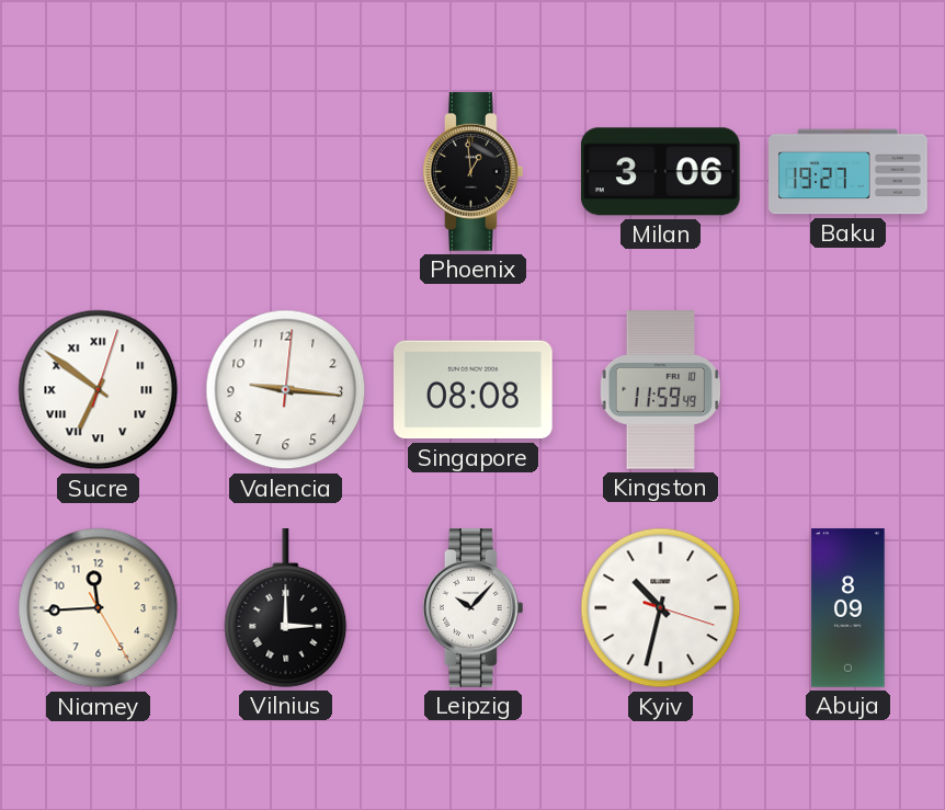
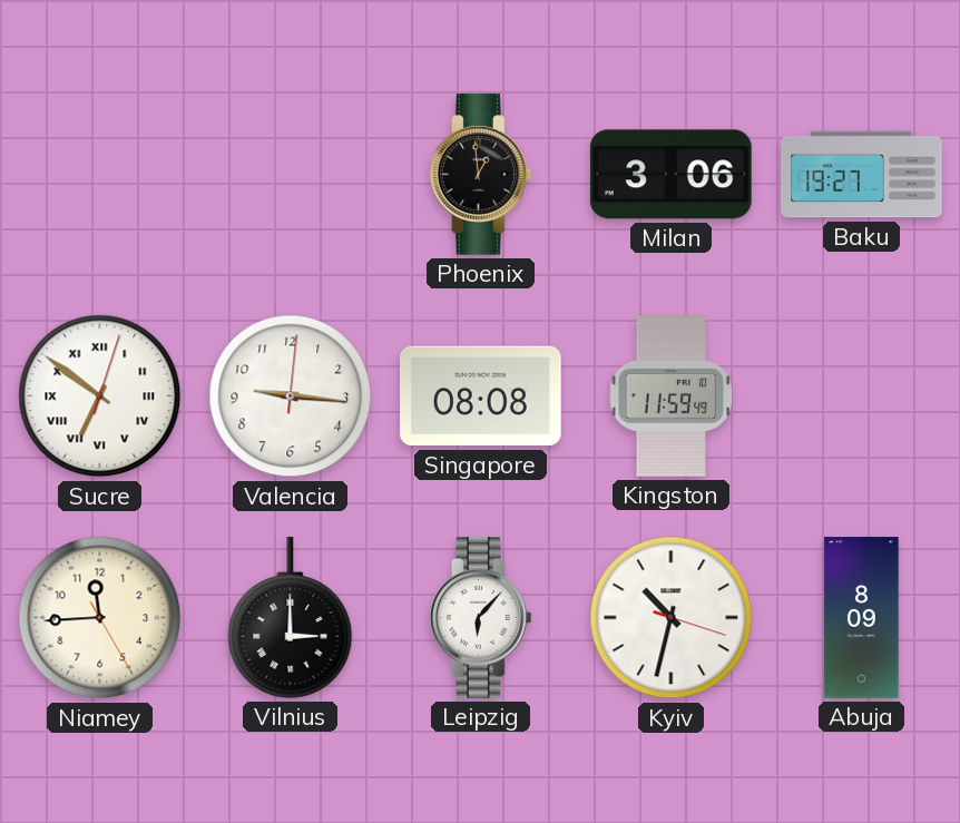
Leipzig: 10:07 -> 6:07
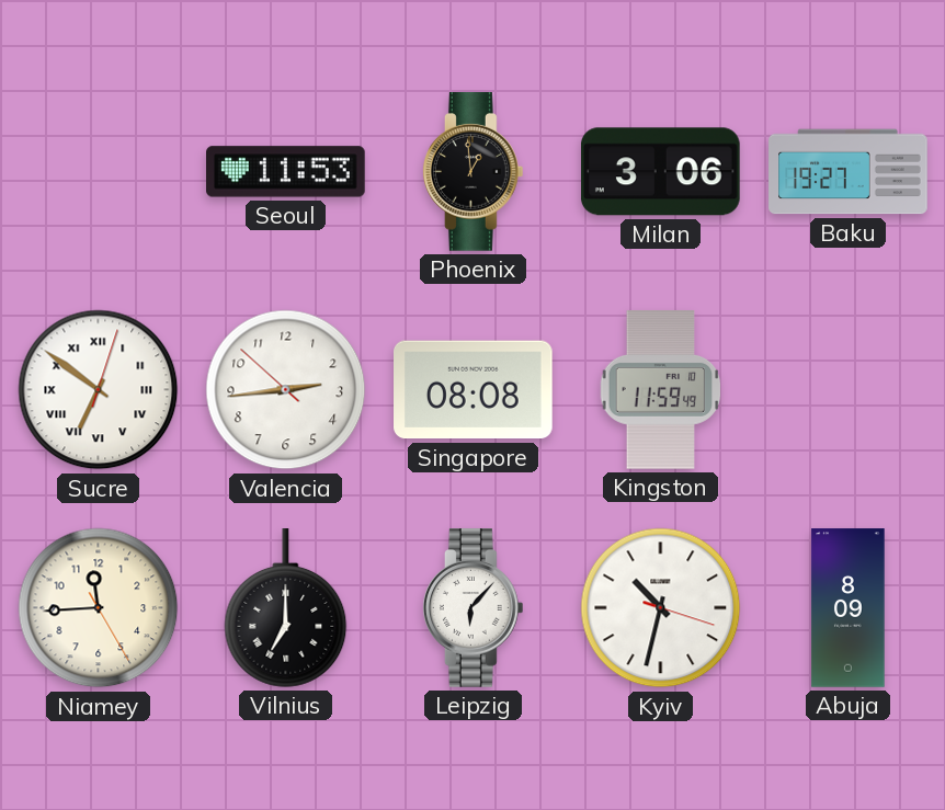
Seoul: none -> 11:53
Valencia: 9:16 -> 2:43
Vilnius: 3:00 -> 7:00
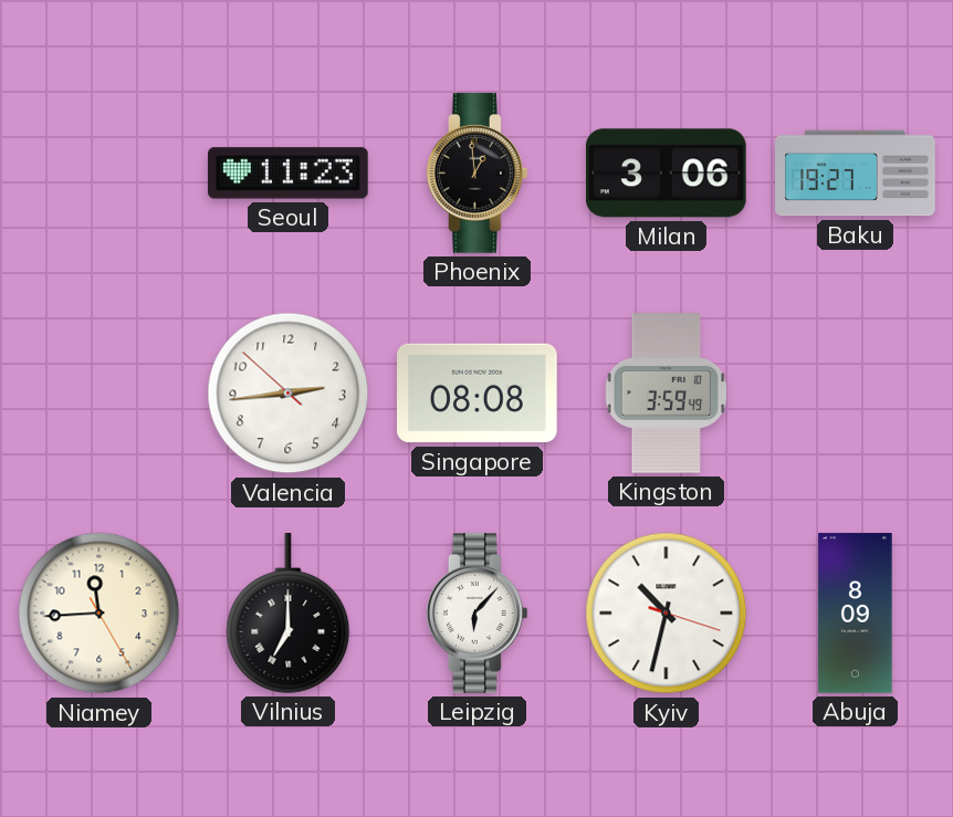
Seoul: 11:53 -> 11:23
Sucre: 6:51 -> none
Kingston: 11:59 -> 3:59
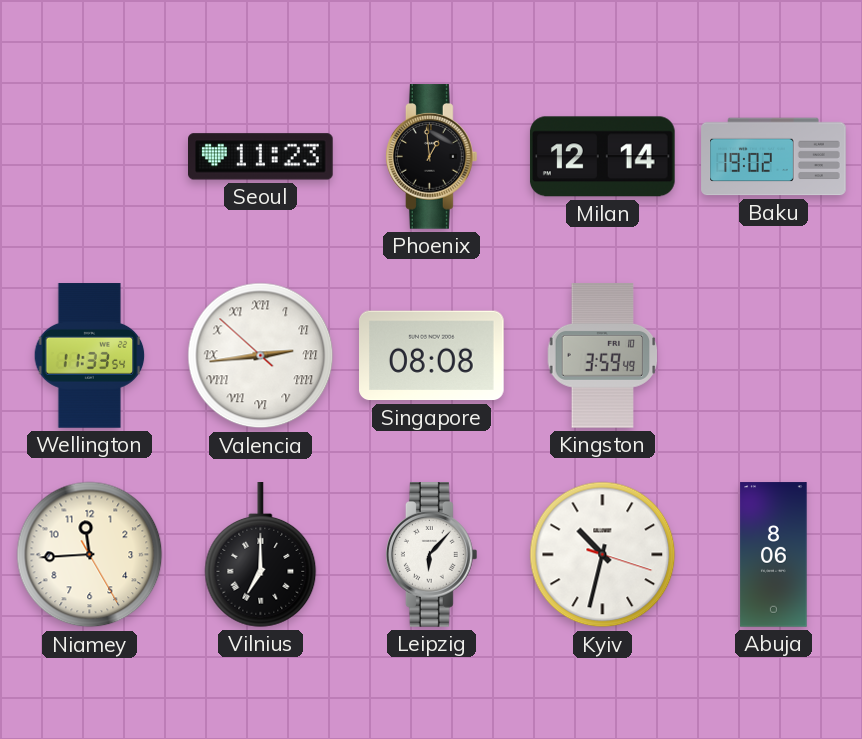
Milan: 3:06 -> 12:14
Baku: 19:27 -> 19:02
Wellington: none -> 11:33
Valencia numerals: Arabic -> Roman
Abuja: 8:09 -> 8:06
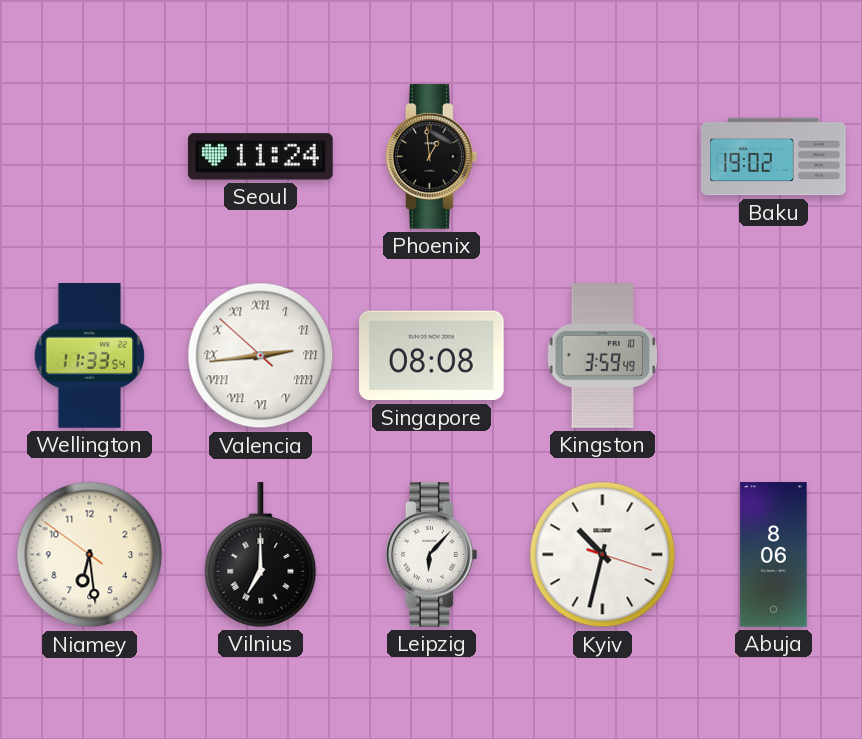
Seoul: 11:23 -> 11:24
Milan: 12:14 -> none
Niamey: 11:44 -> 6:28
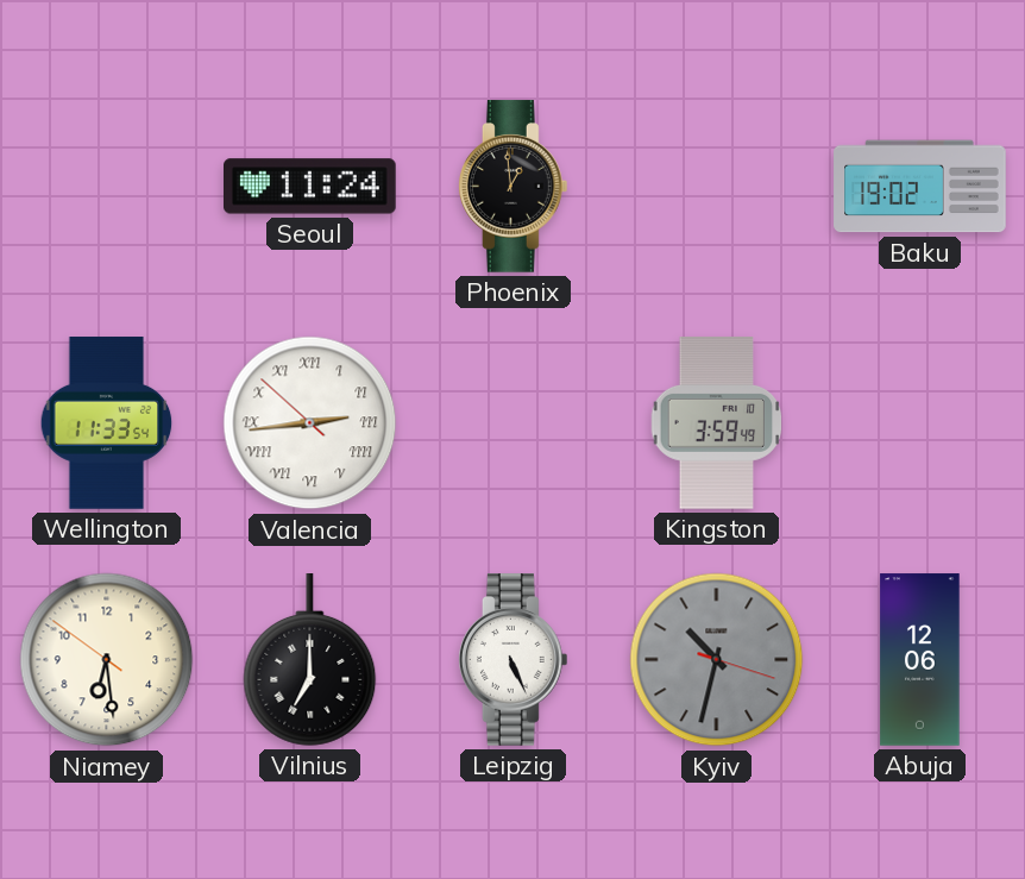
Singapore: 08:08 -> none
Leipzig: 6:07 -> 5:26
Kyiv dial: white -> grey
Abuja: 8:06 -> 12:06
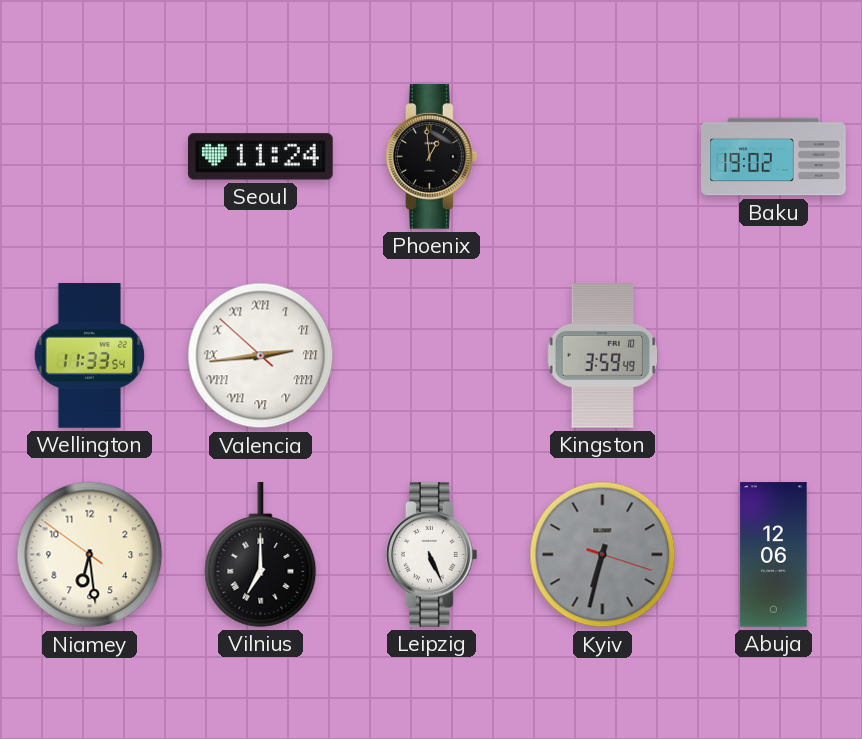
Kyiv: 10:32 -> 6:32
